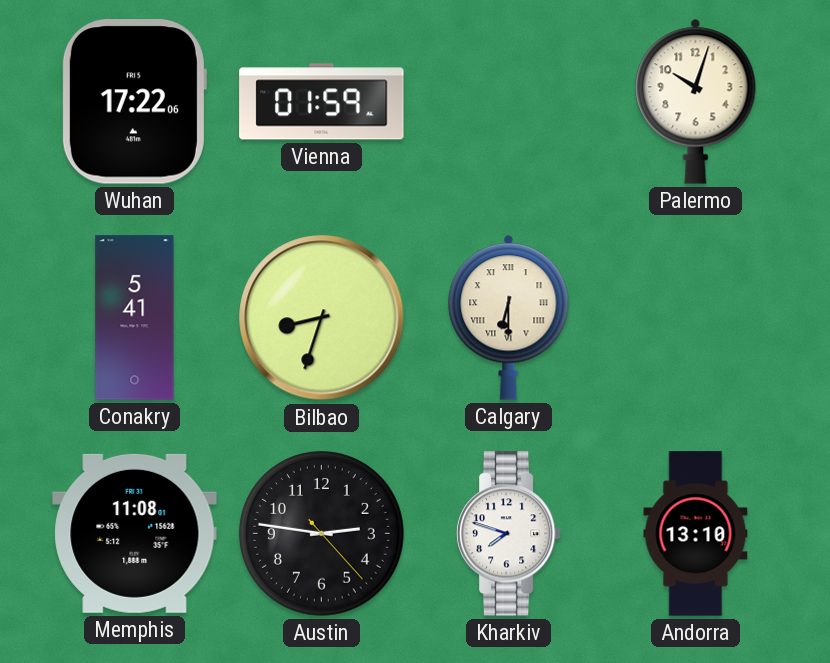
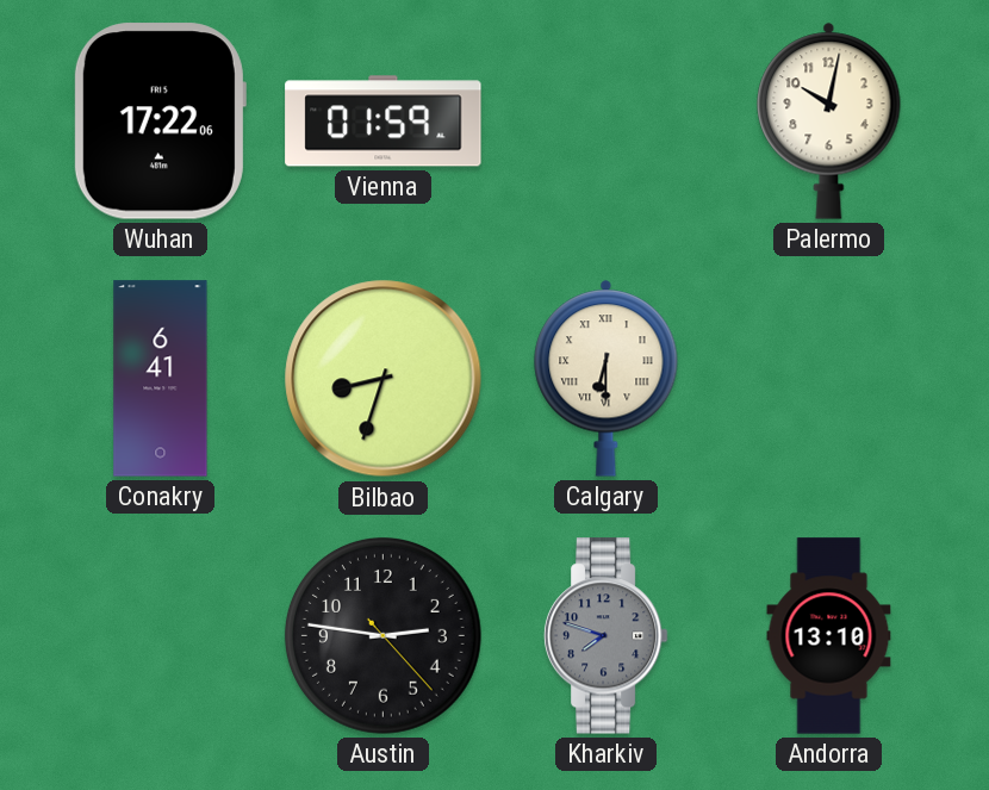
Palermo: 10:03 -> 10:02
Conakry: 5:41 -> 6:41
Memphis: 11:08 -> none
Kharkiv dial: white -> grey
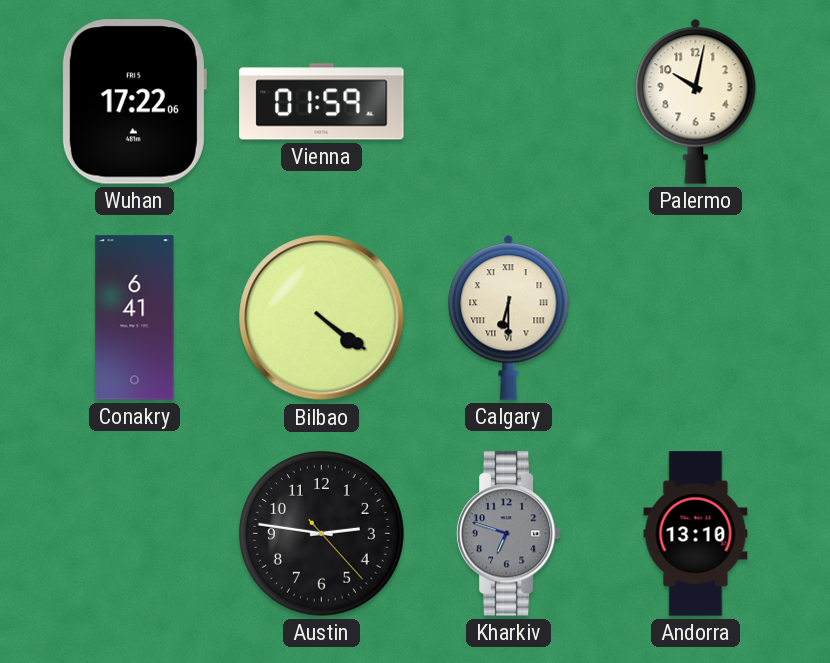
Bilbao: 8:33 -> 4:21
Kharkiv: 7:48 -> 6:48
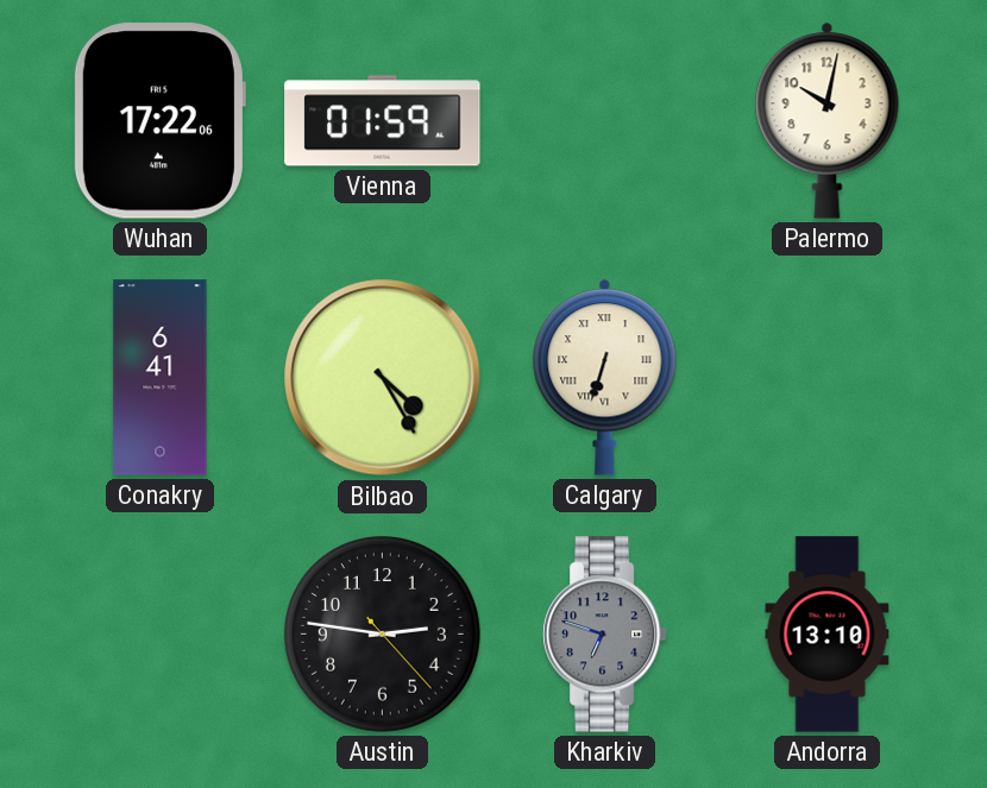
Bilbao: 4:21 -> 4:25
Calgary: 6:30 -> 6:33
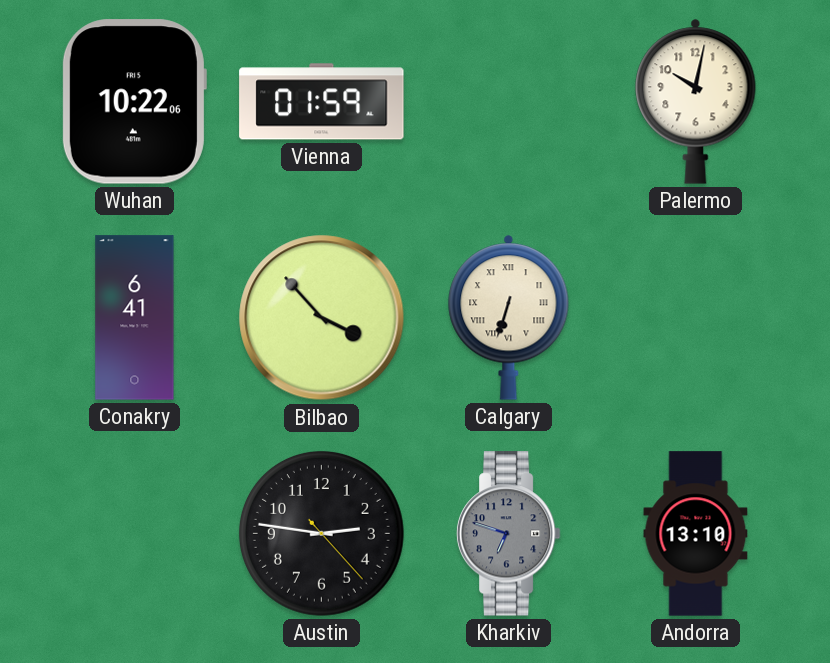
Wuhan: 17:22 -> 10:22
Bilbao: 4:25 -> 3:53
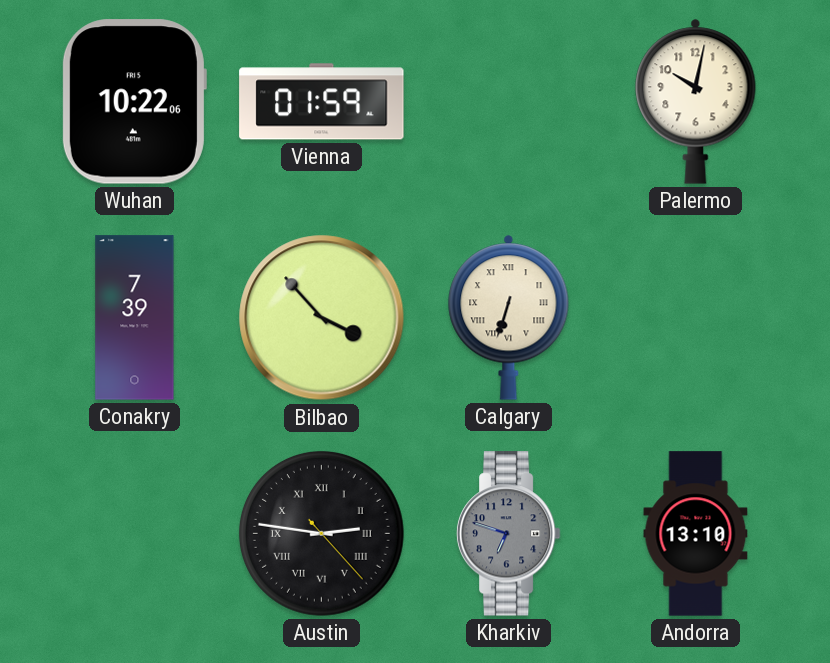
Conakry: 6:41 -> 7:39
Austin numerals: Arabic -> Roman
